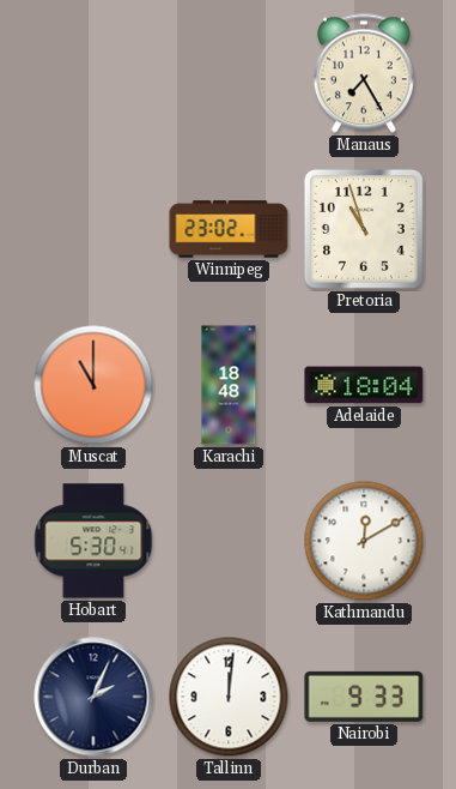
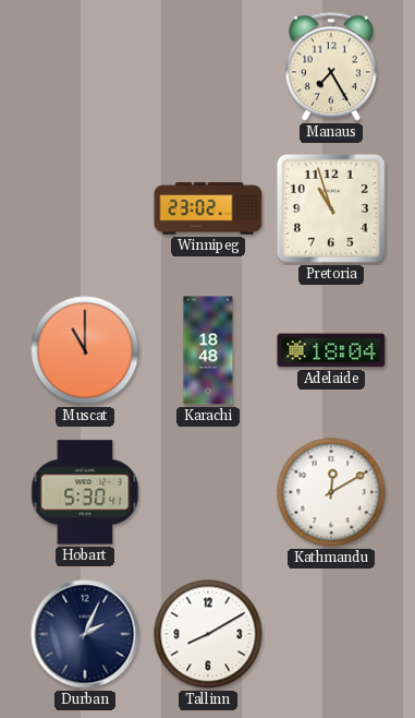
Tallinn: 12:01 -> 8:10
Nairobi: 9:33 -> none
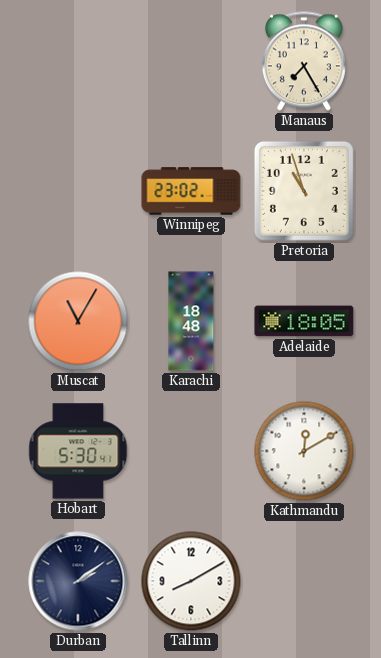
Muscat: 11:00 -> 11:05
Adelaide: 18:04 -> 18:05
Durban: 2:04 -> 2:09
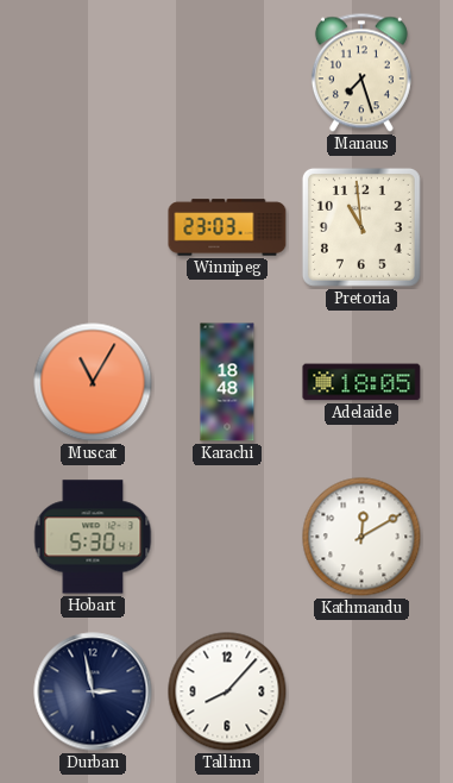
Manaus: 7:25 -> 7:27
Winnipeg: 23:02 -> 23:03
Pretoria: 10:57 -> 10:59
Durban: 2:09 -> 2:58
Tallinn: 8:10 -> 8:07
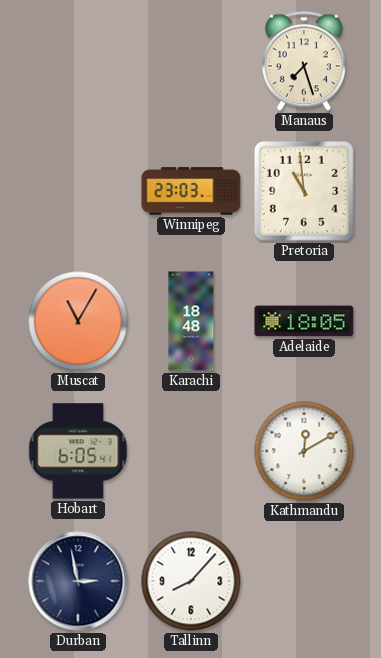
Hobart: 5:30 -> 6:05
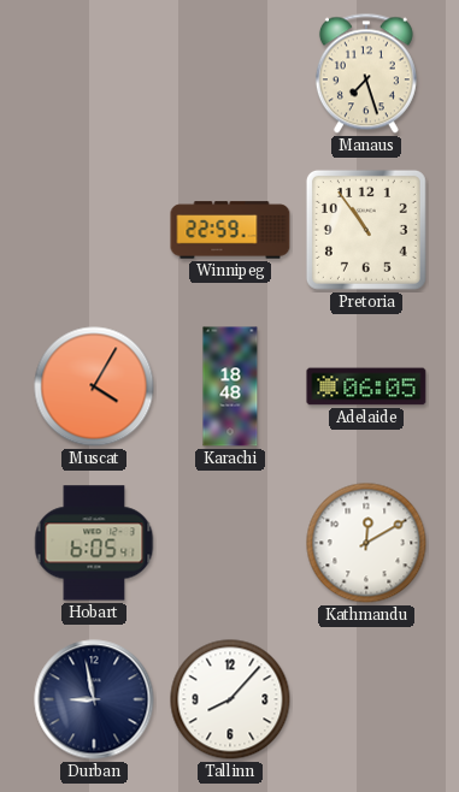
Winnipeg: 23:03 -> 22:59
Pretoria: 10:59 -> 10:54
Muscat: 11:05 -> 4:05
Adelaide: 18:05 -> 06:05
Durban: 2:58 -> 8:58
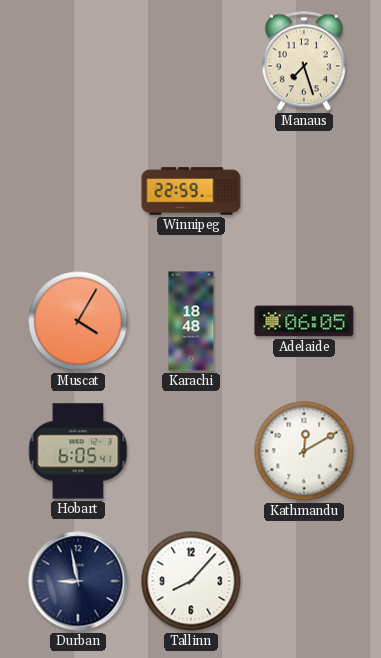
Pretoria: 10:54 -> none
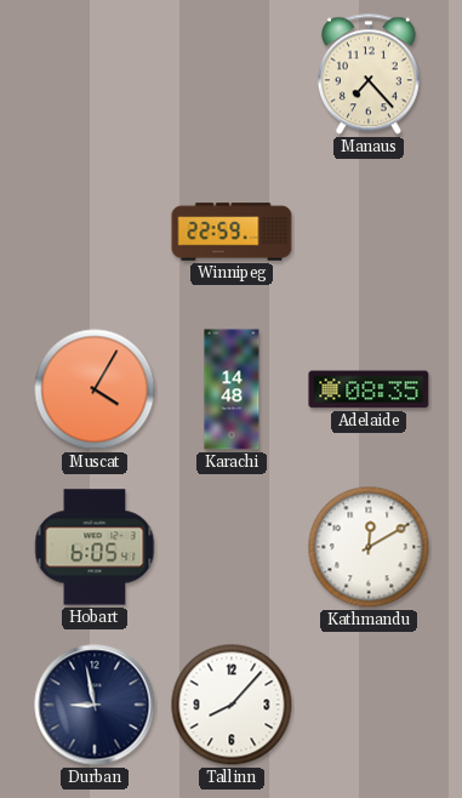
Manaus: 7:27 -> 7:23
Karachi: 18:48 -> 14:48
Adelaide: 06:05 -> 08:35
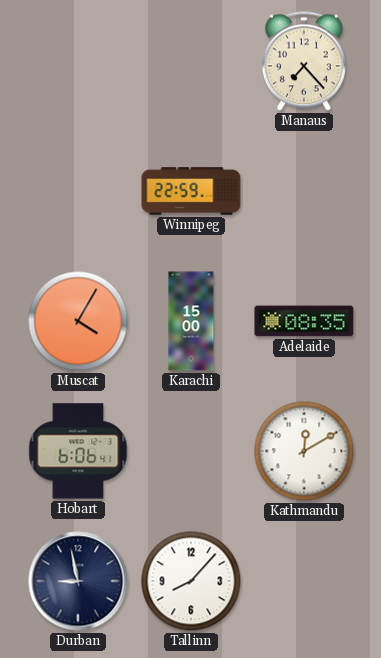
Karachi: 14:48 -> 15:00
Hobart: 6:05 -> 6:06
